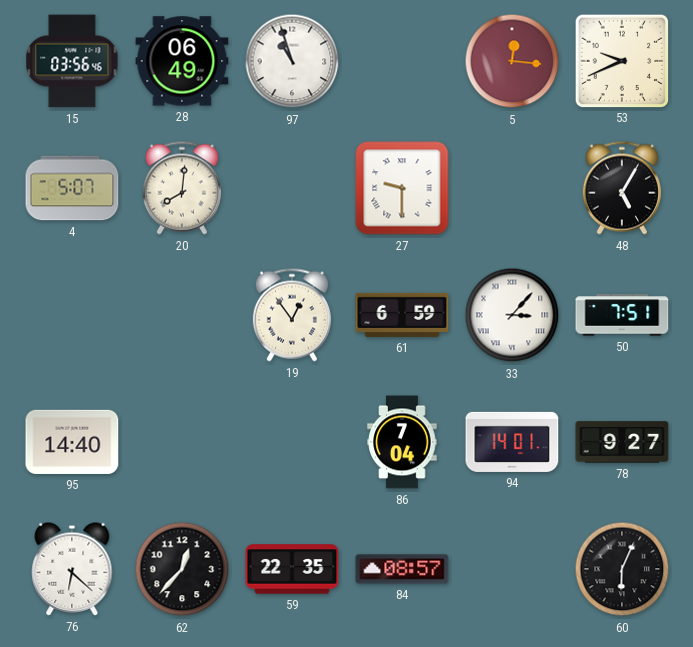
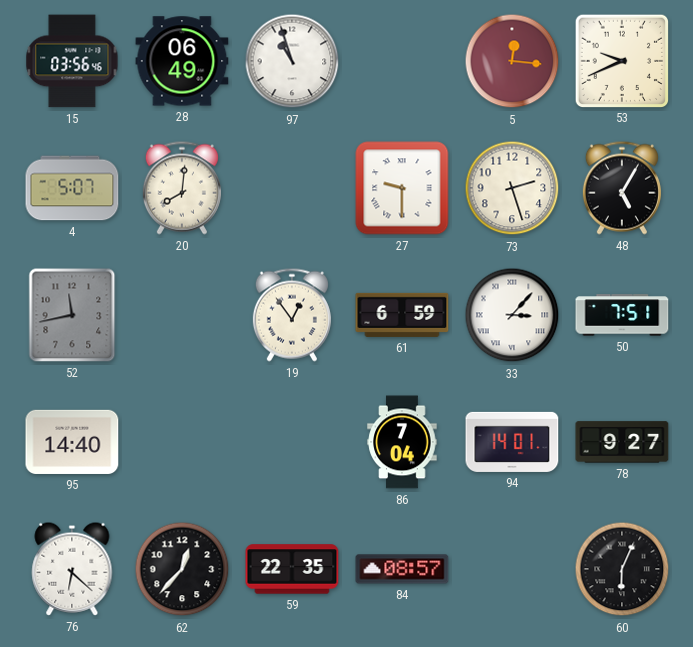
73: none -> 2:27
52: none -> 11:43
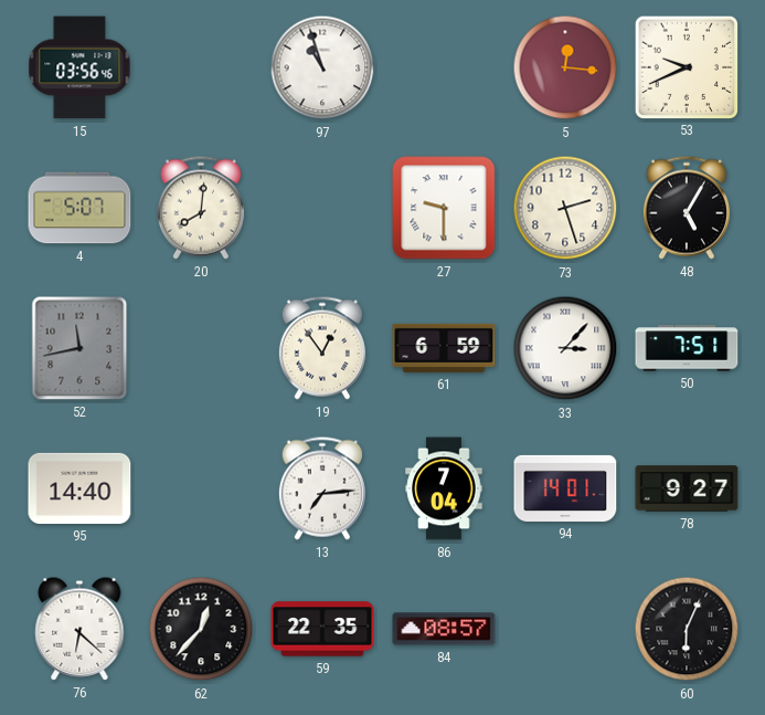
28: 06:49 -> none
13: none -> 7:14
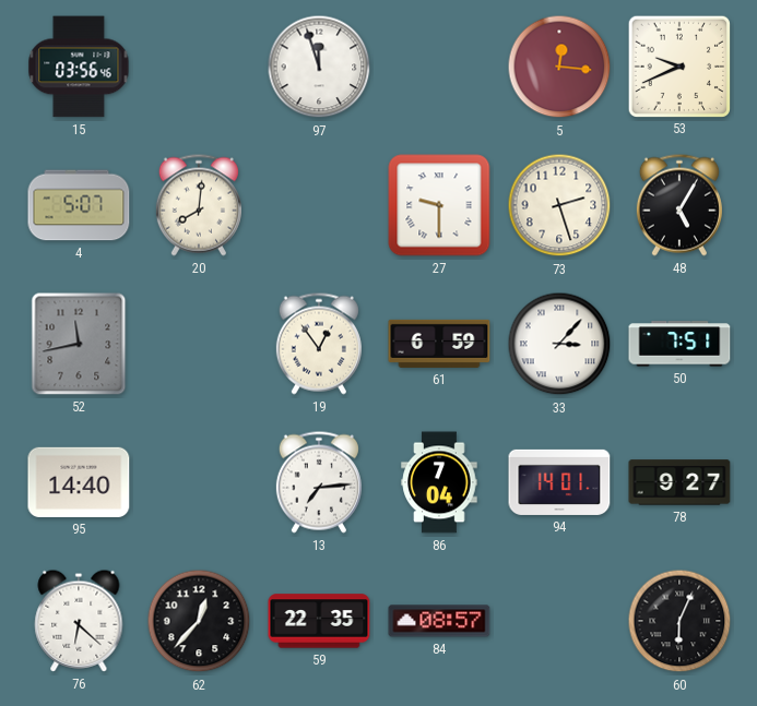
97: 10:57 -> 11:57
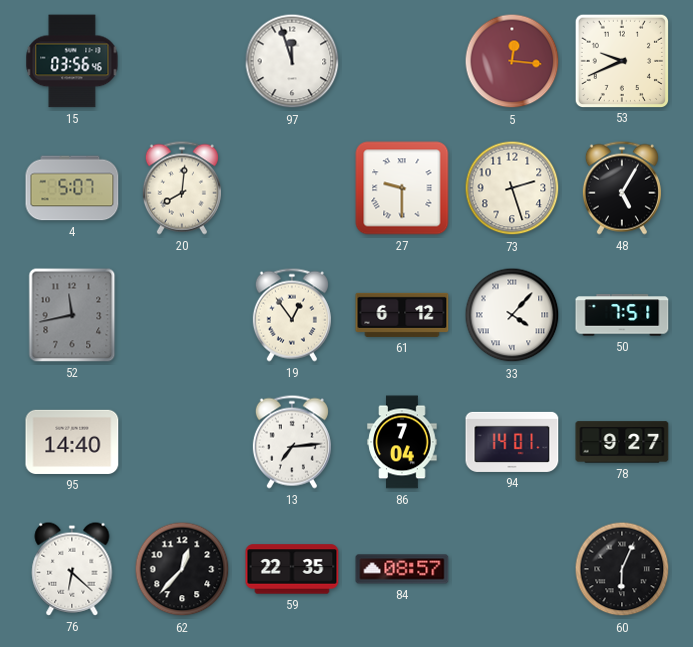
61: 6:59 -> 6:12
33: 3:07 -> 4:07
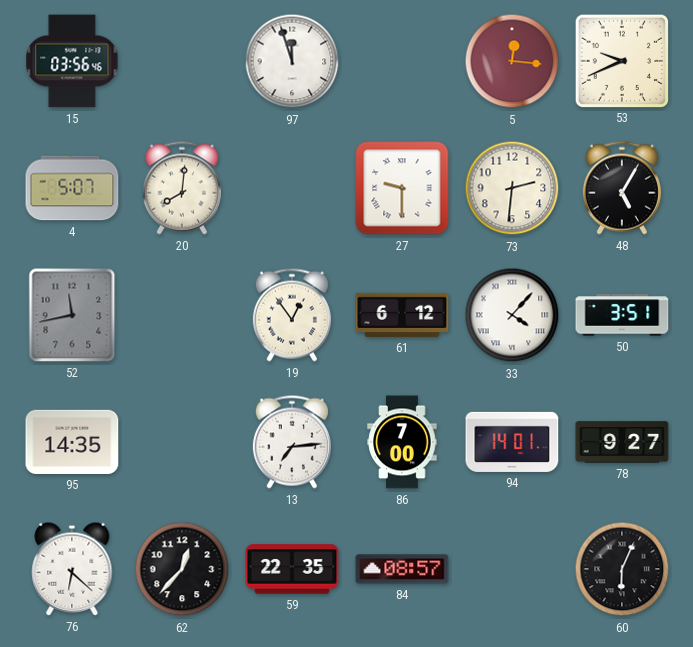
73: 2:27 -> 2:31
50: 7:51 -> 3:51
95: 14:40 -> 14:35
86: 7:04 -> 7:00
